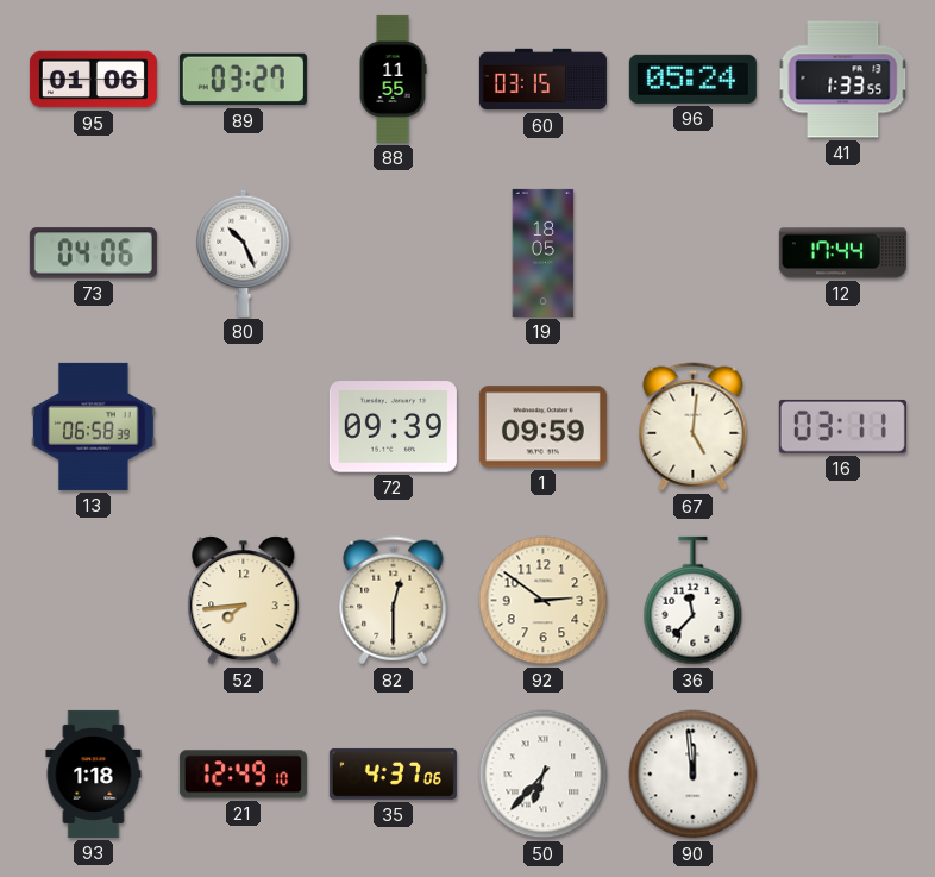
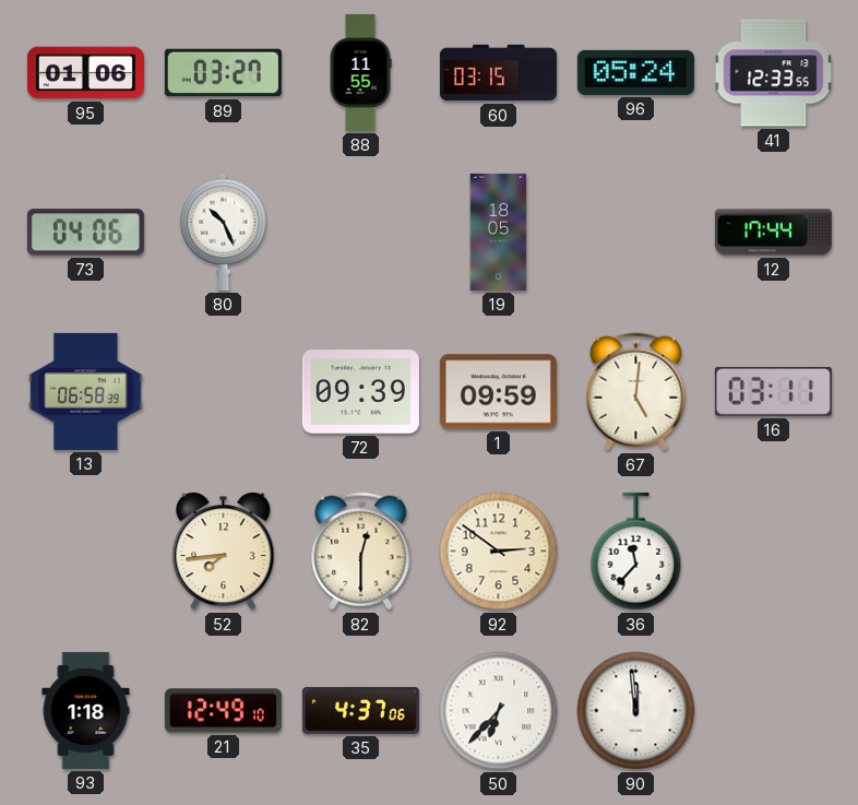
41: 1:33 -> 12:33
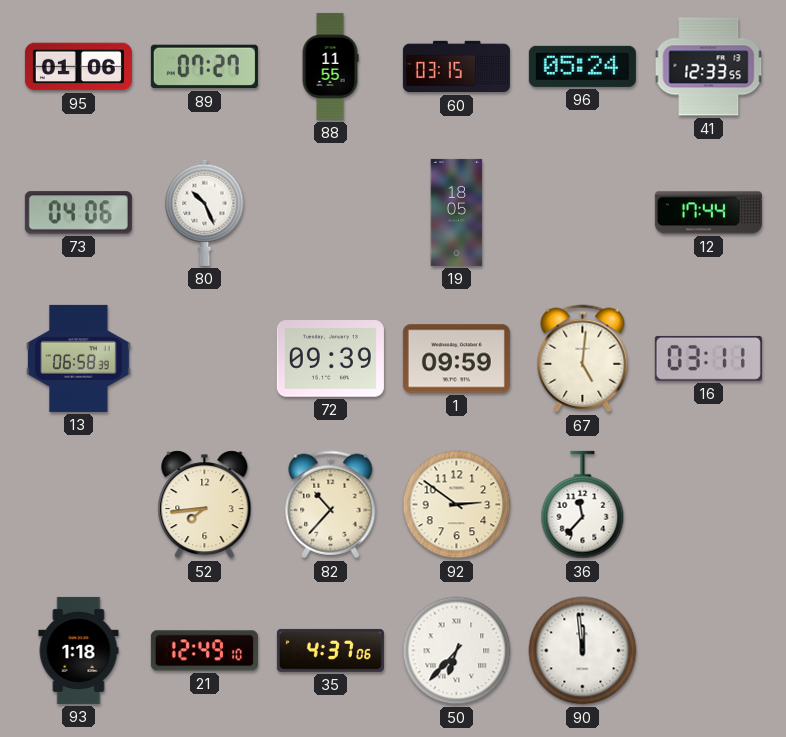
89: 03:27 -> 07:27
82: 12:30 -> 10:37
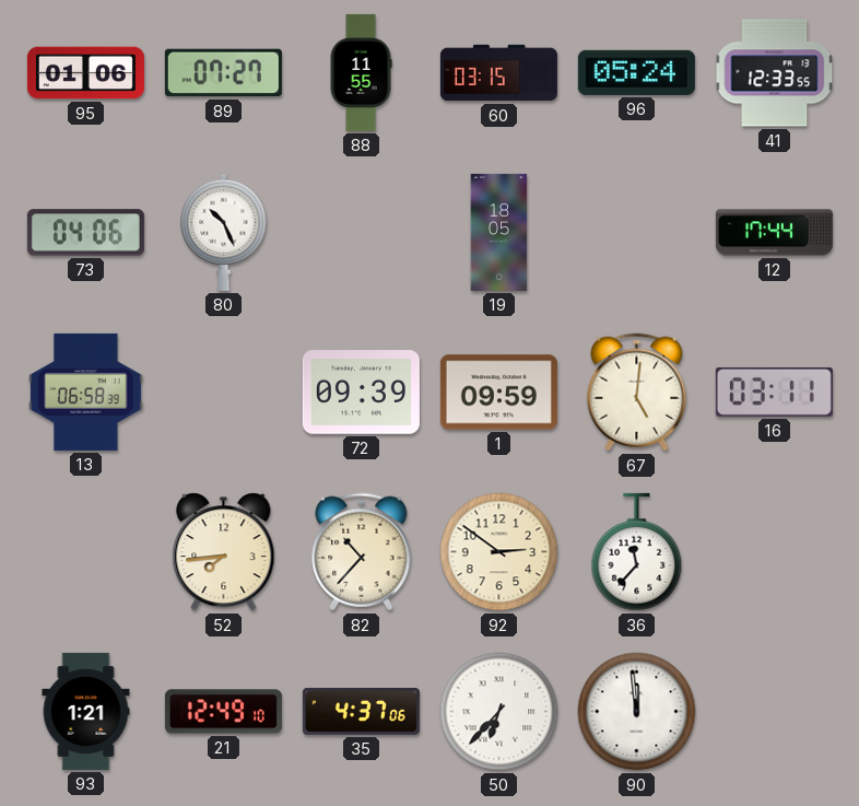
93: 1:18 -> 1:21
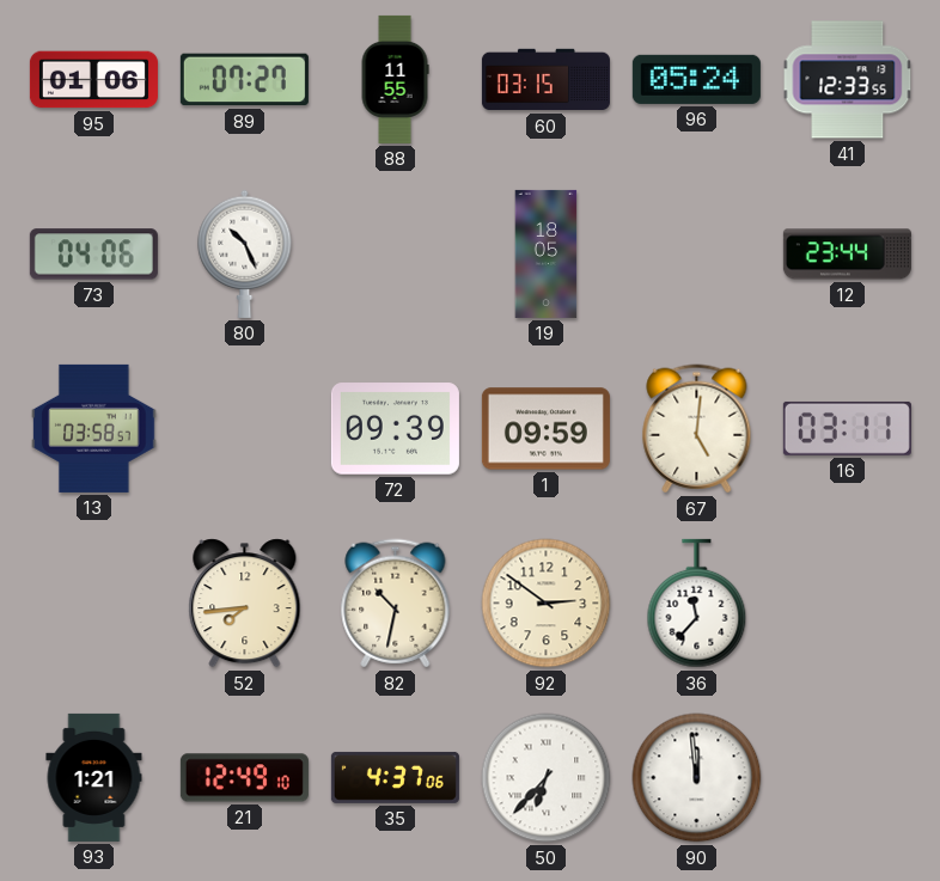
12: 17:44 -> 23:44
13: 06:58 -> 03:58
82: 10:37 -> 10:32
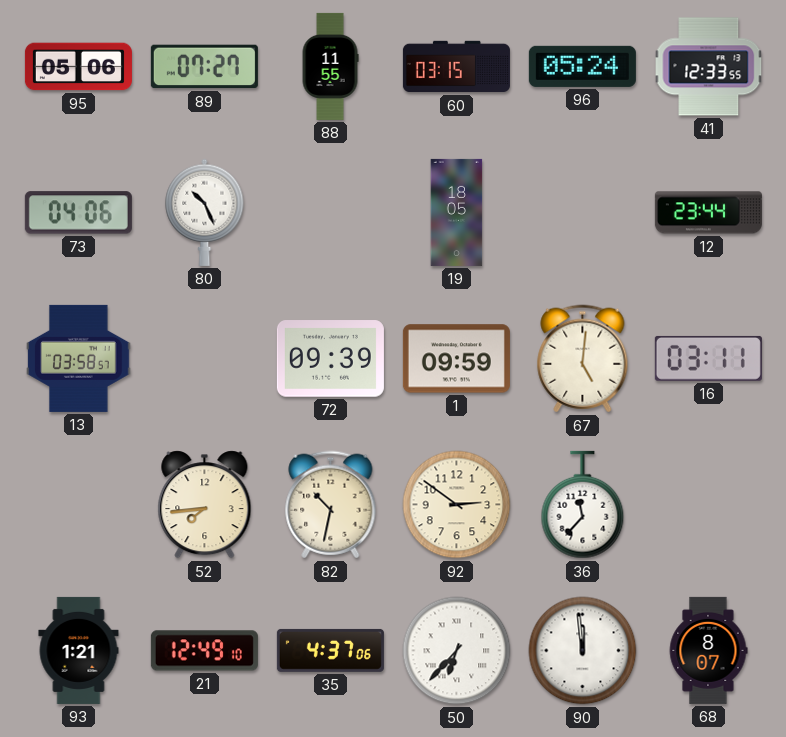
95: 01:06 -> 05:06
68: none -> 8:07
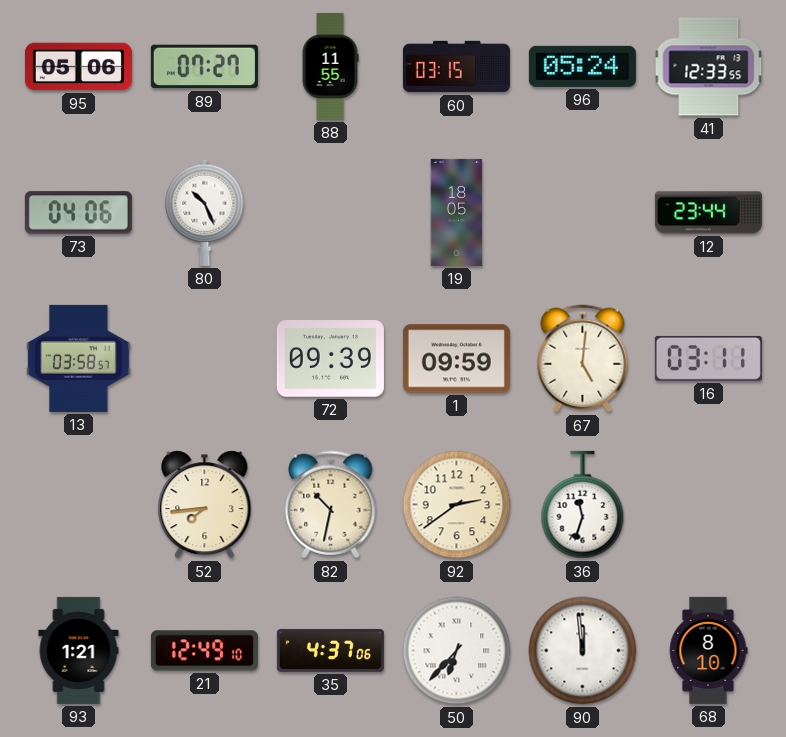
92: 2:51 -> 2:39
36: 11:37 -> 11:33
68: 8:07 -> 8:10
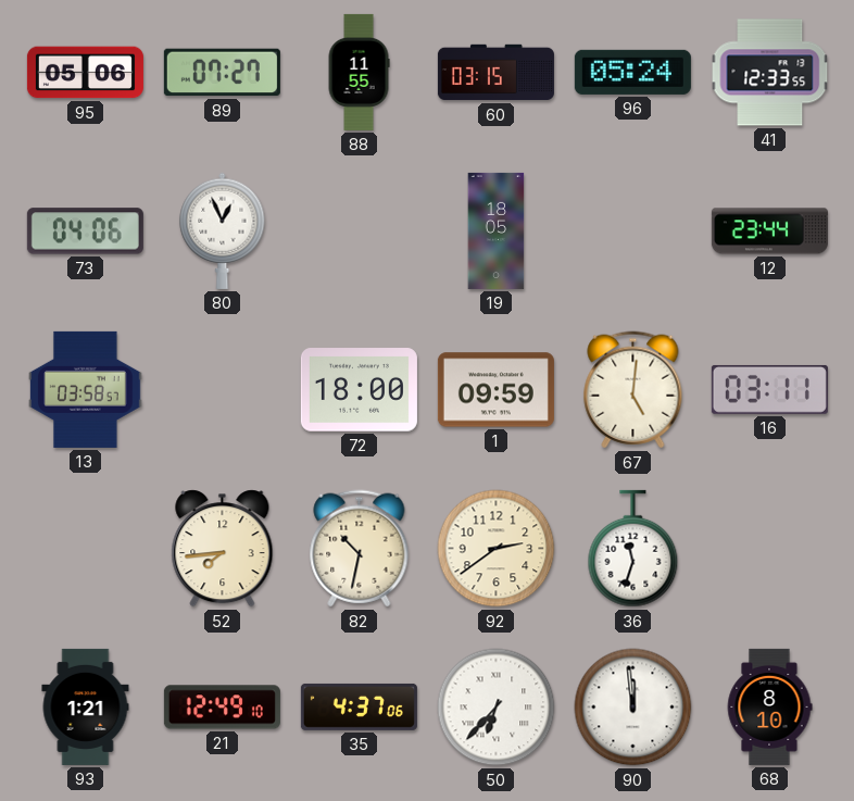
80: 10:26 -> 12:56
72: 09:39 -> 18:00
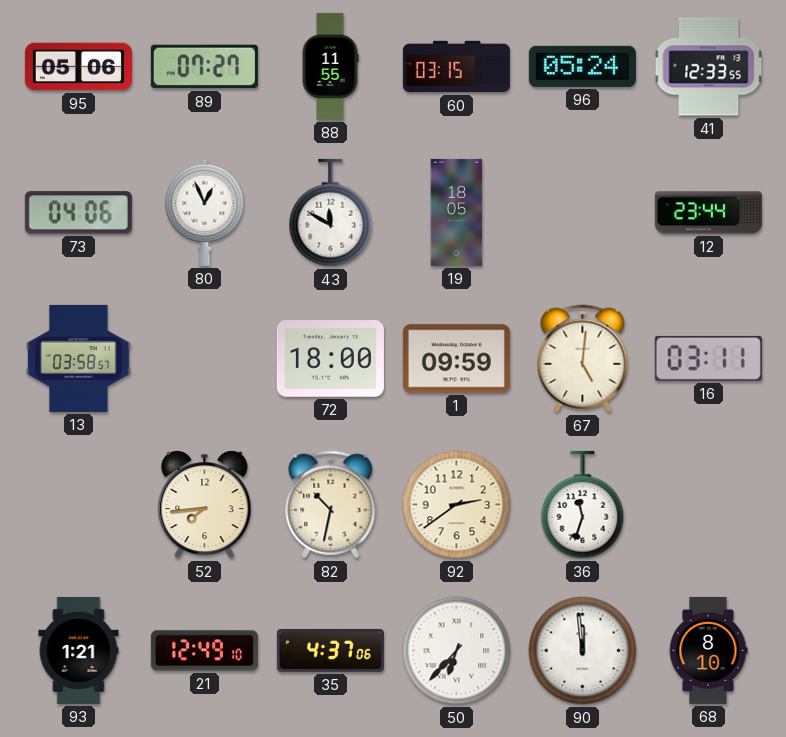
43: none -> 11:50
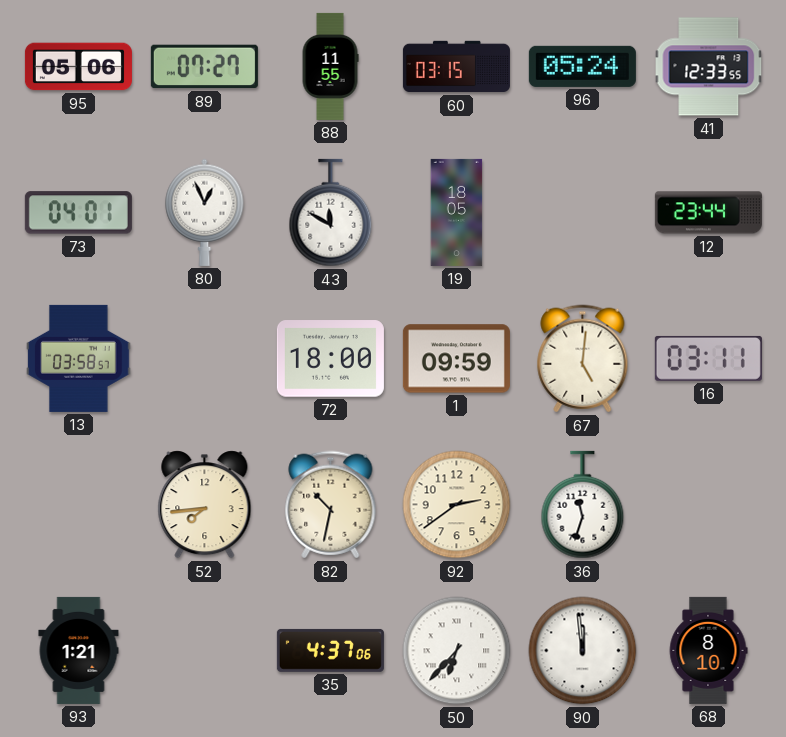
73: 04:06 -> 04:01
21: 12:49 -> none
